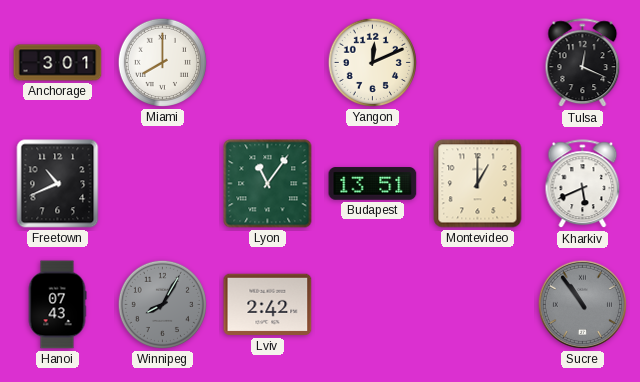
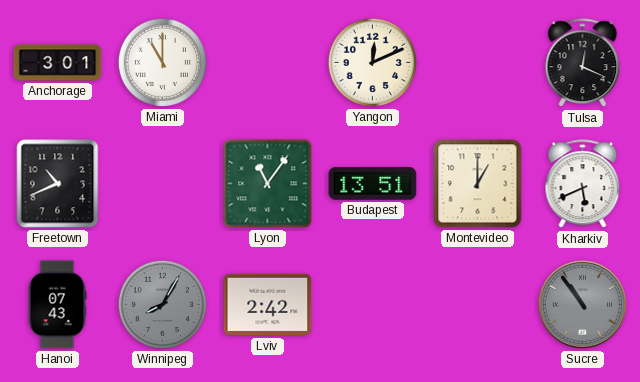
Miami: 8:00 -> 11:00
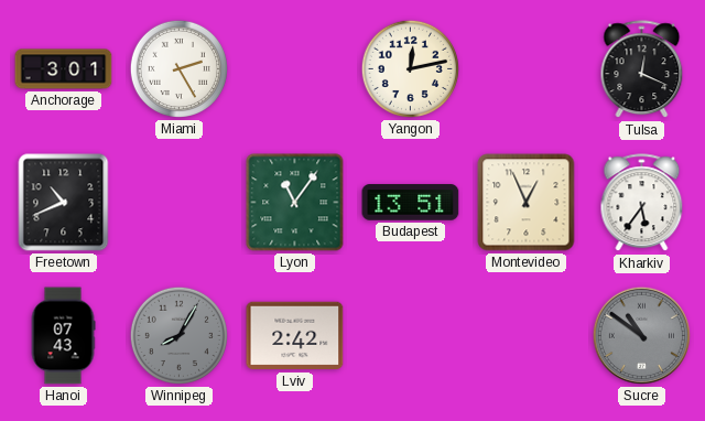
Miami: 11:00 -> 2:25
Yangon: 12:11 -> 12:13
Montevideo: 1:00 -> 12:56
Kharkiv: 5:41 -> 5:36
Sucre: 10:54 -> 10:51
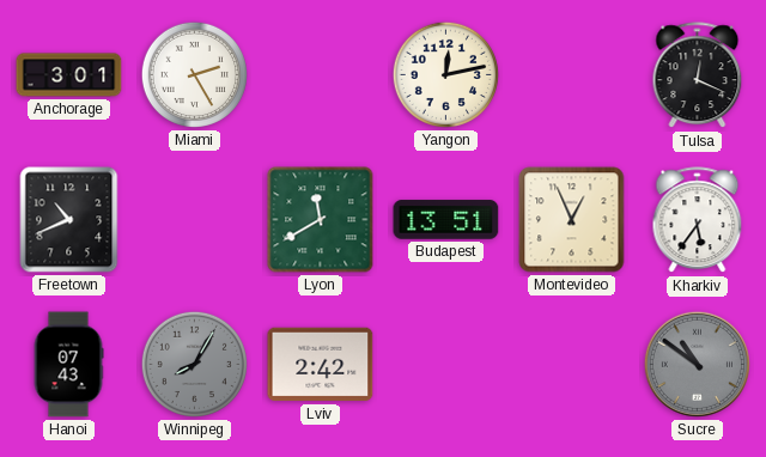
Lyon: 11:06 -> 11:40
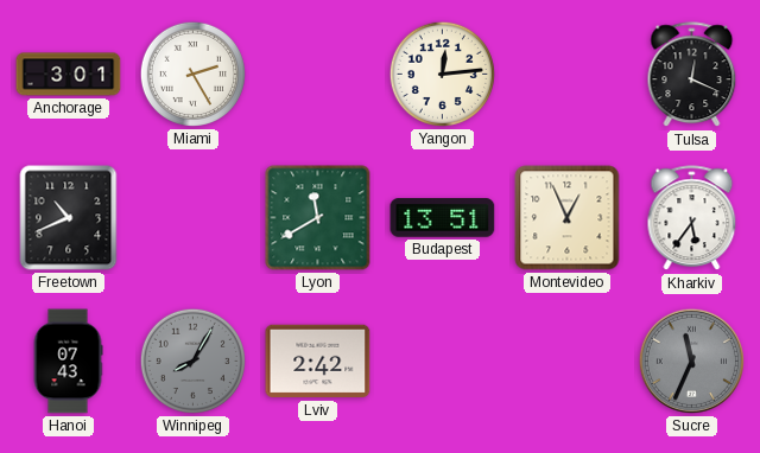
Yangon: 12:13 -> 12:14
Sucre: 10:51 -> 11:34
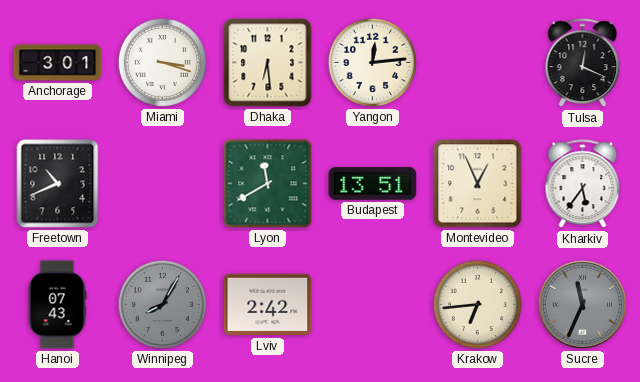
Miami: 2:25 -> 3:18
Dhaka: none -> 6:29
Krakow: none -> 6:44
